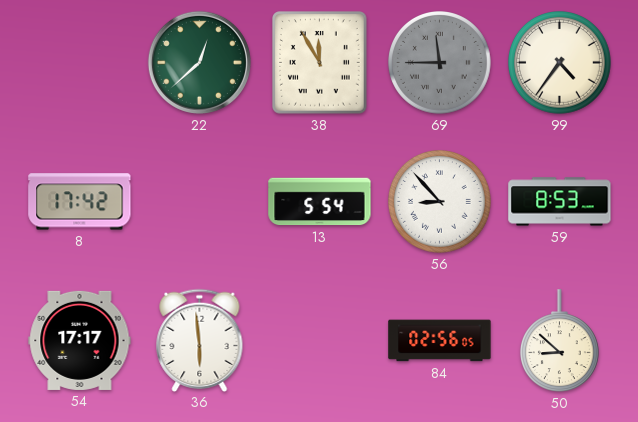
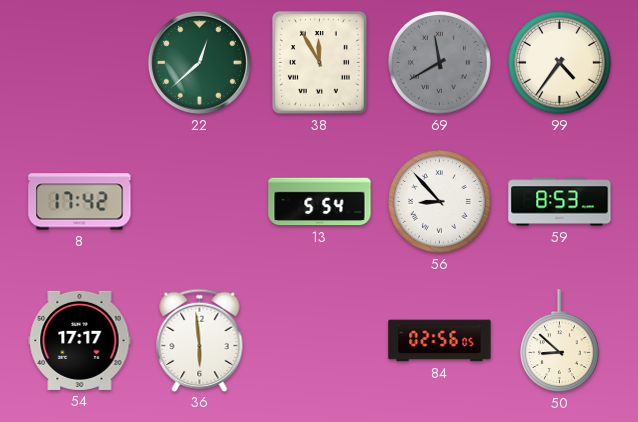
69: 11:45 -> 11:40
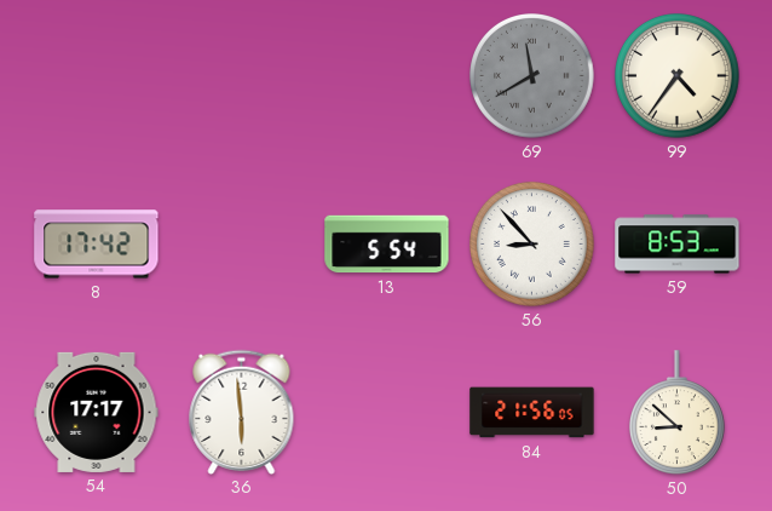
22: 12:38 -> none
38: 11:55 -> none
84: 02:56 -> 21:56
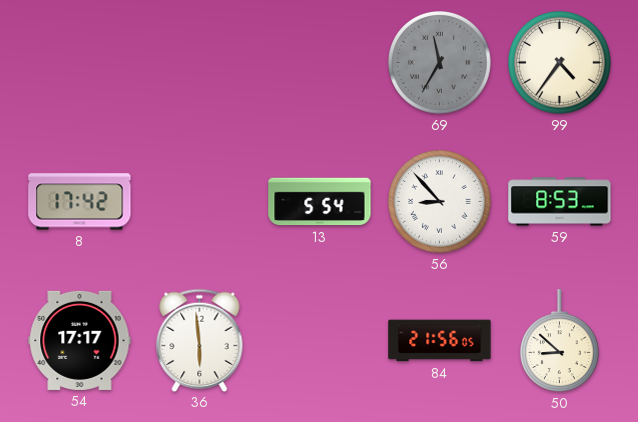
69: 11:40 -> 11:35
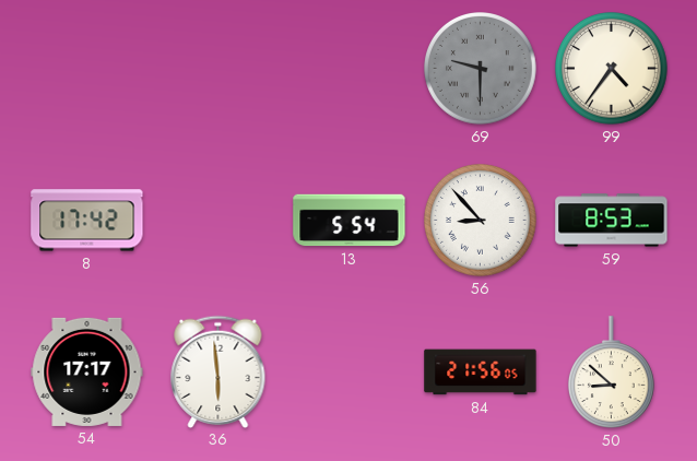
69: 11:35 -> 9:30
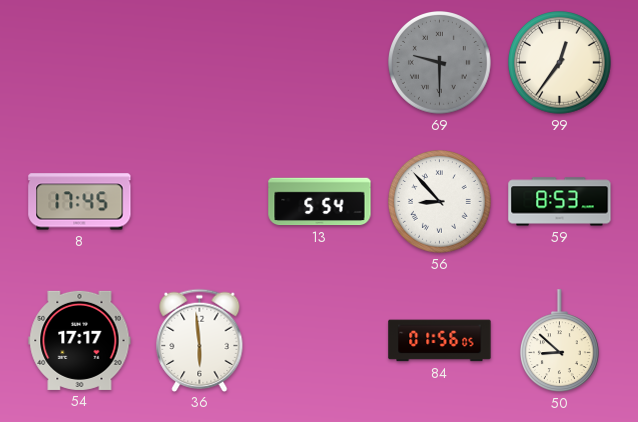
99: 4:36 -> 12:36
8: 17:42 -> 17:45
84: 21:56 -> 01:56
